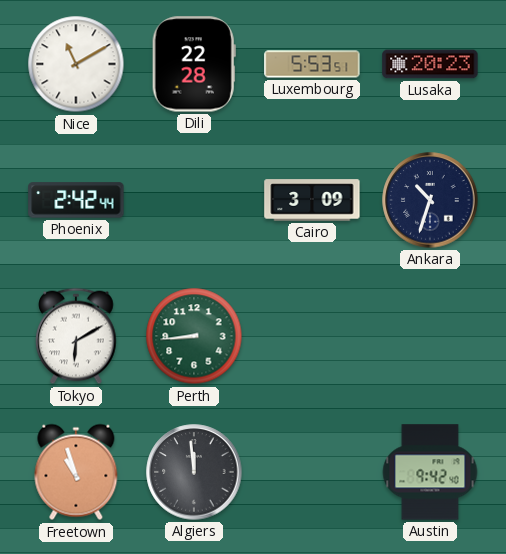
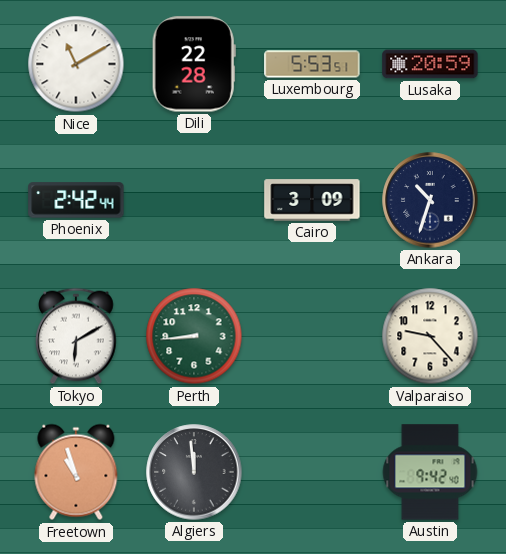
Lusaka: 20:23 -> 20:59
Valparaiso: none -> 9:23
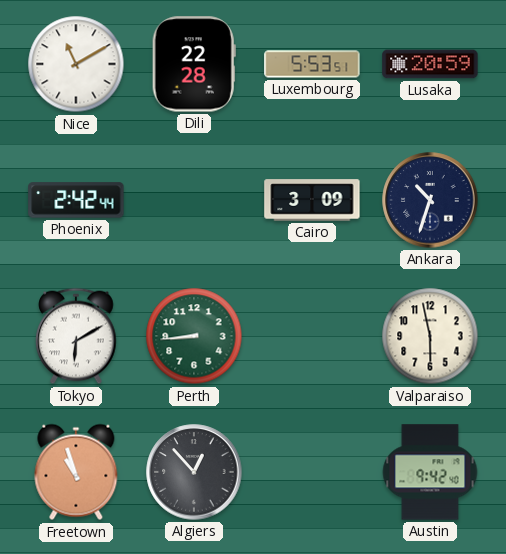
Valparaiso: 9:23 -> 5:58
Algiers: 11:59 -> 12:53
